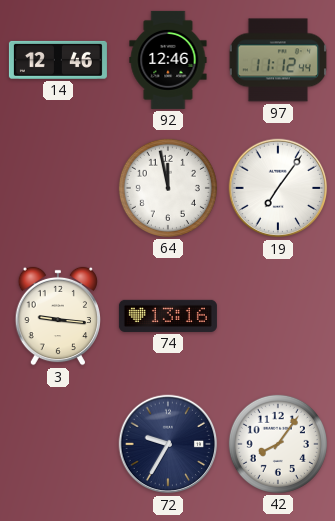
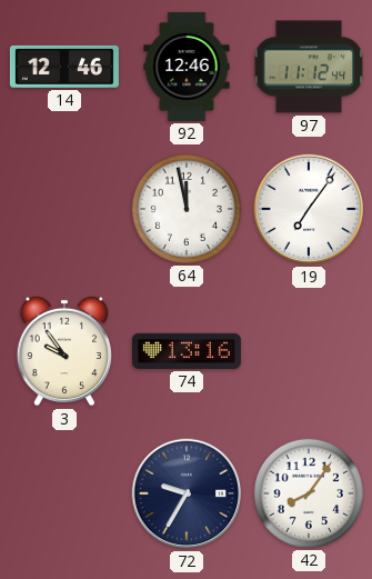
3: 9:16 -> 9:54
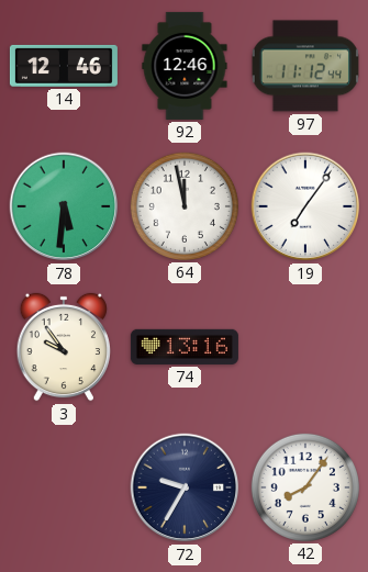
78: none -> 5:31
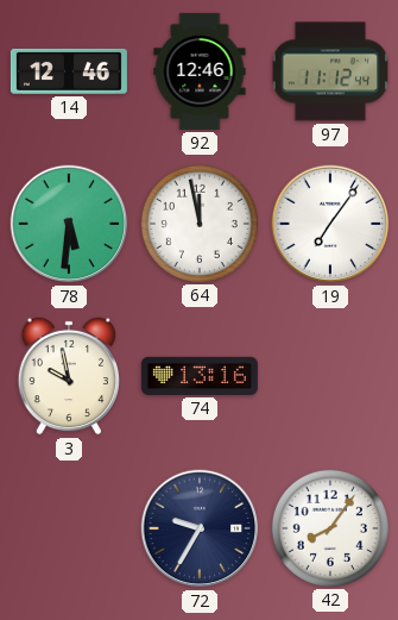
3: 9:54 -> 9:58
